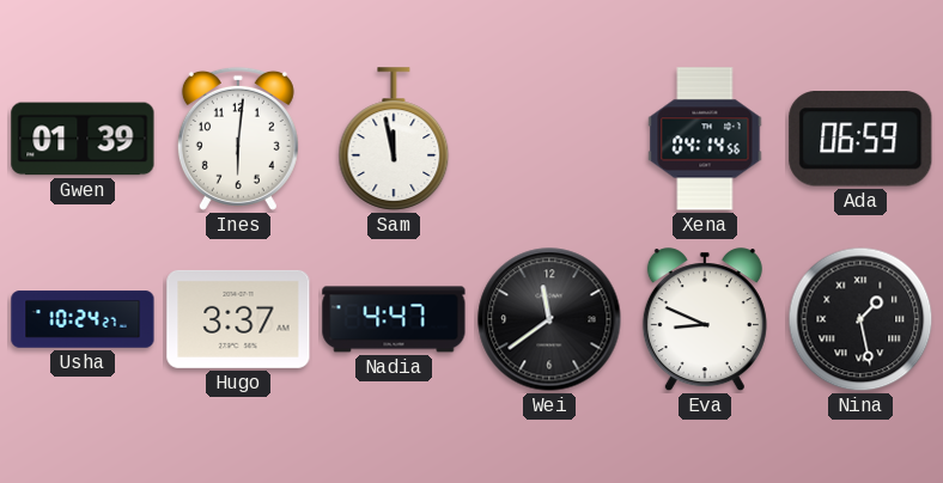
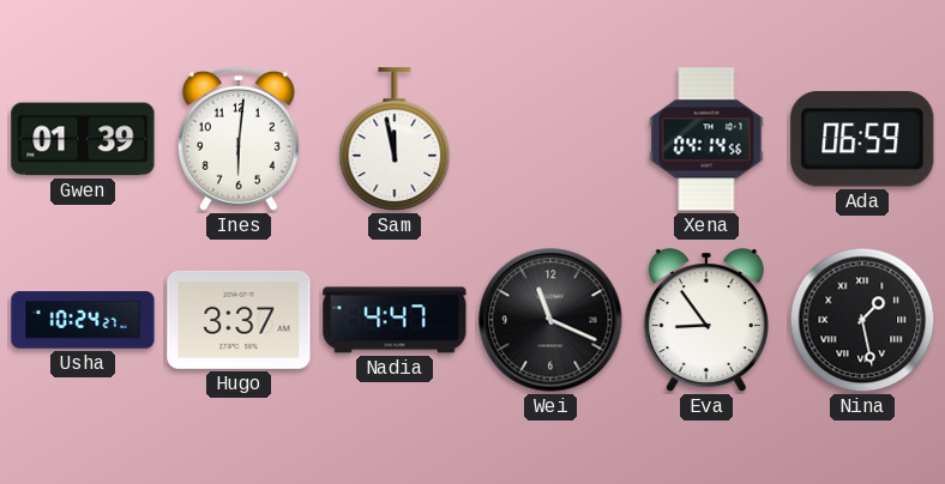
Wei: 11:39 -> 11:19
Eva: 8:49 -> 8:54
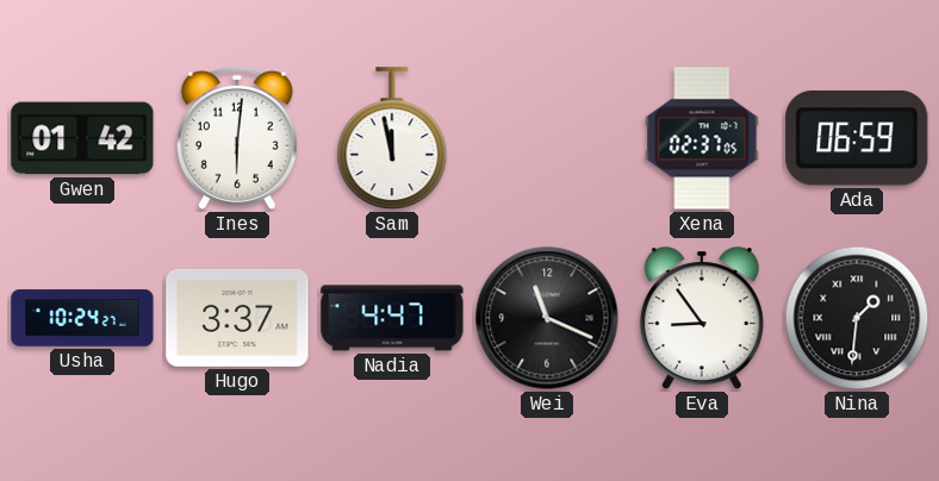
Gwen: 01:39 -> 01:42
Xena: 04:14 -> 02:37
Nina: 1:28 -> 1:31
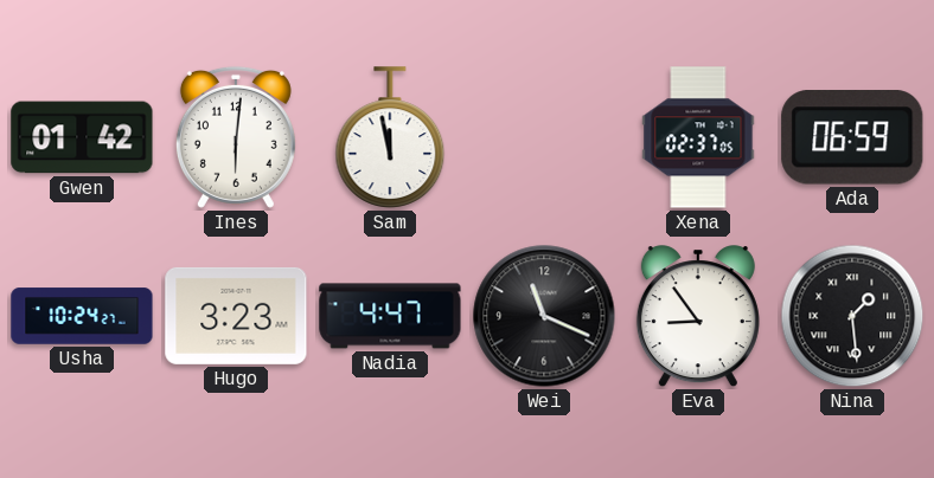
Hugo: 3:37 -> 3:23
Nina: 1:31 -> 1:29
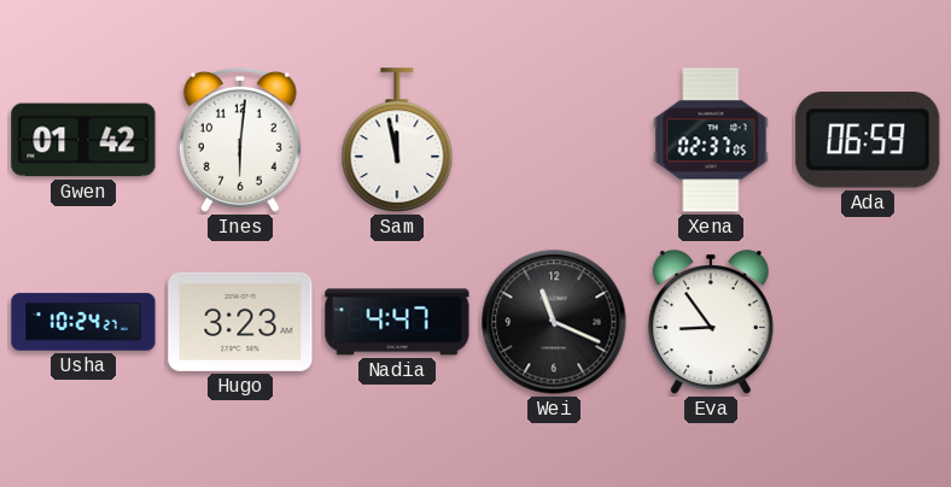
Nina: 1:29 -> none
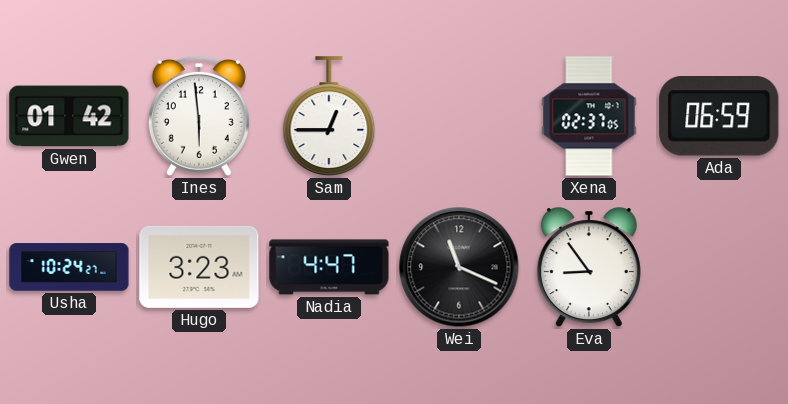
Ines: 6:01 -> 5:59
Sam: 11:58 -> 12:45
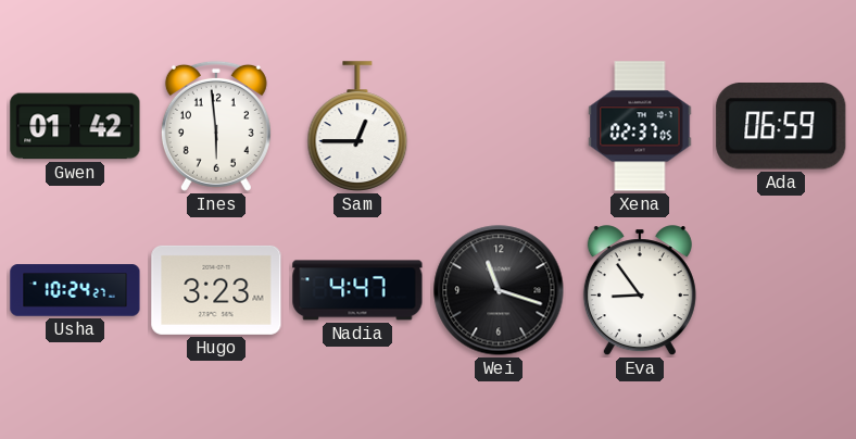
Wei: 11:19 -> 11:18
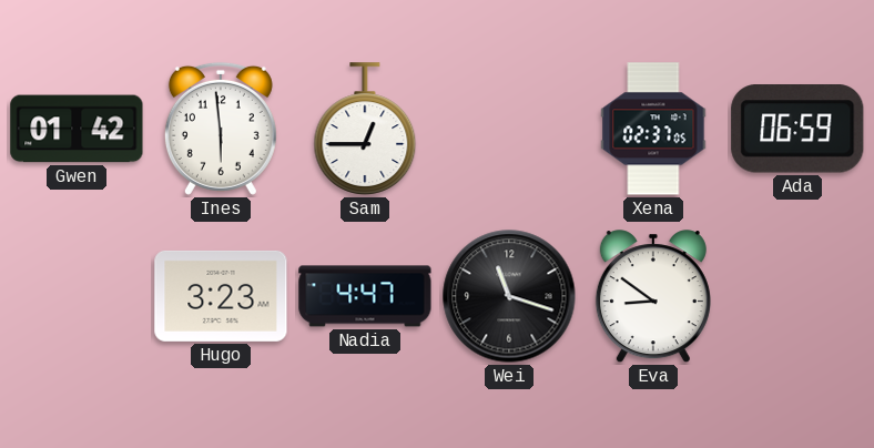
Usha: 10:24 -> none
Eva: 8:54 -> 8:51
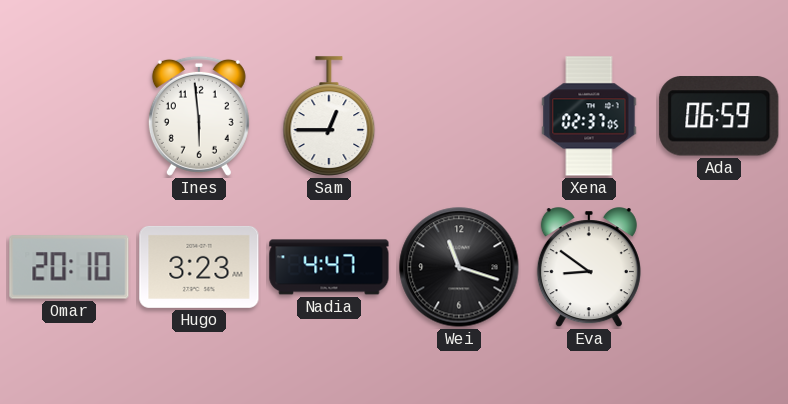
Gwen: 01:42 -> none
Omar: none -> 20:10
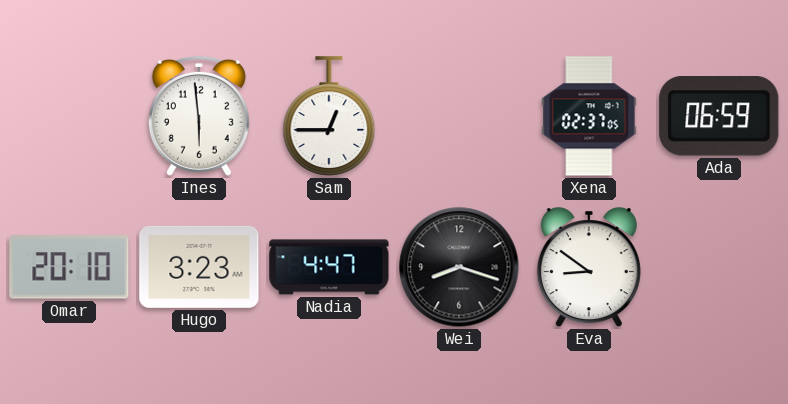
Wei: 11:18 -> 8:18
